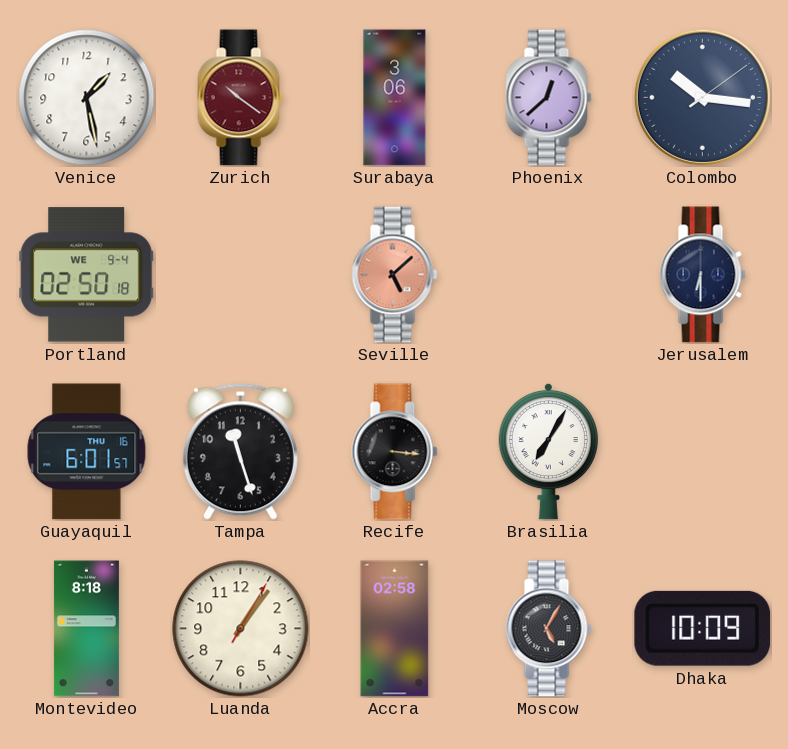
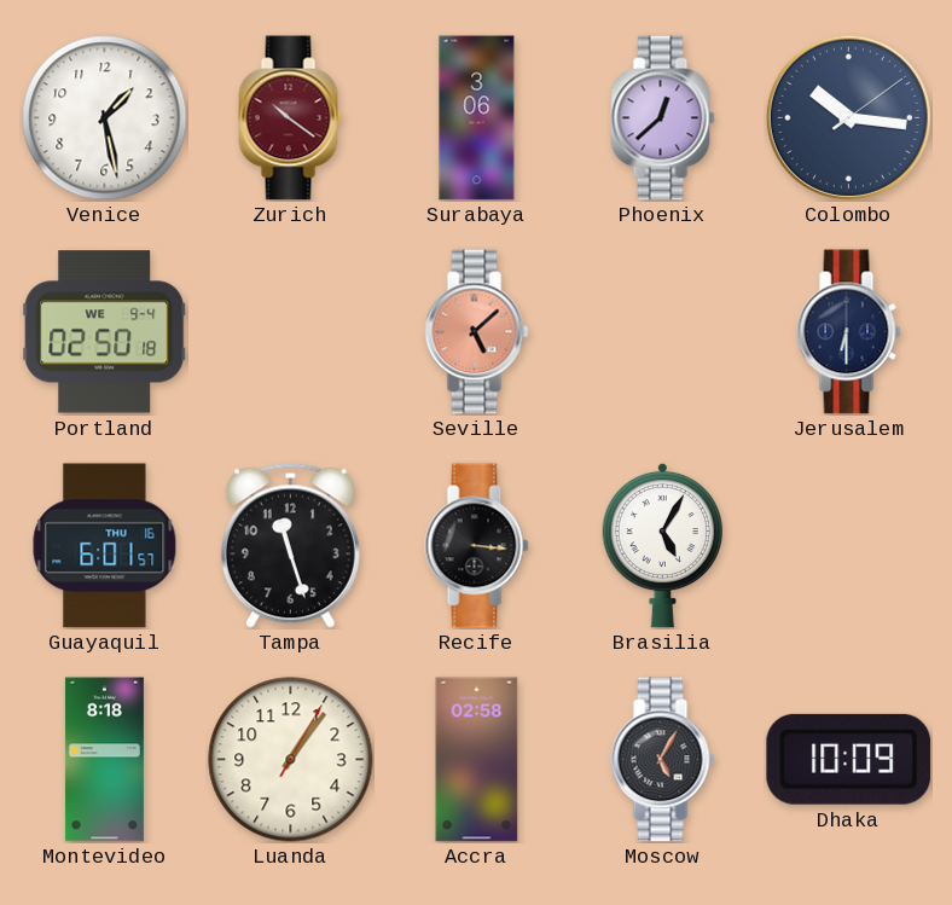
Brasilia: 7:05 -> 5:05
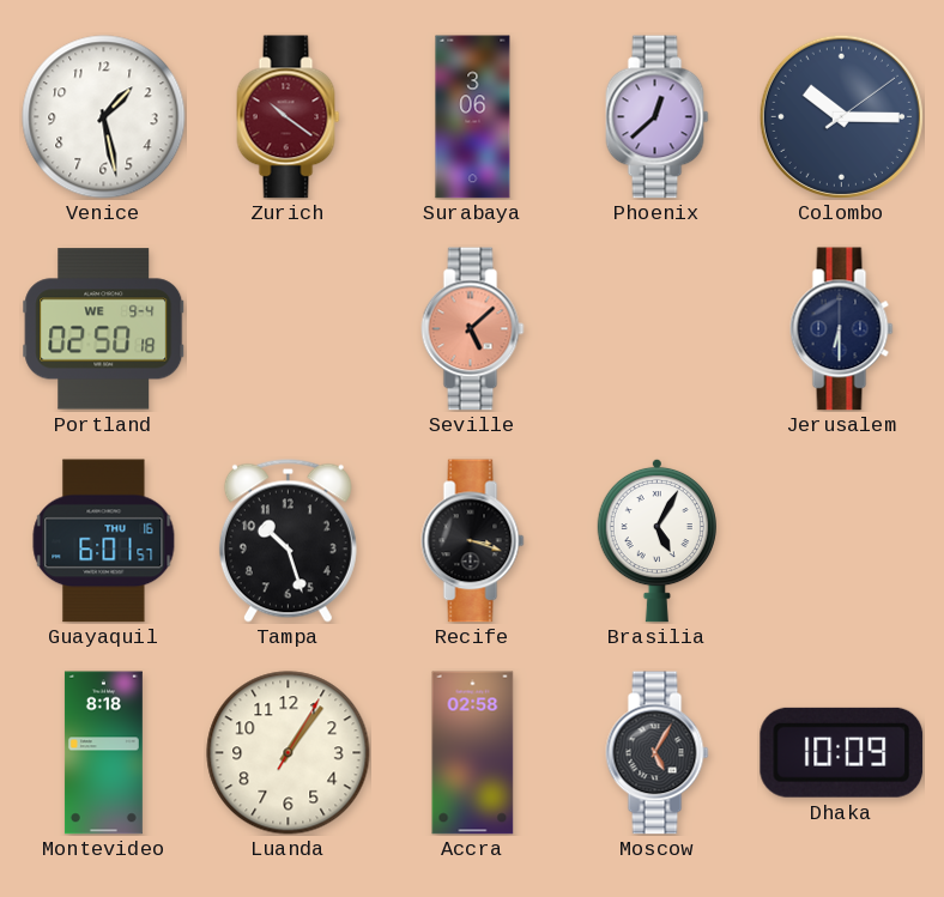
Colombo: 10:16 -> 10:15
Tampa: 11:27 -> 10:27
Recife: 3:16 -> 3:18
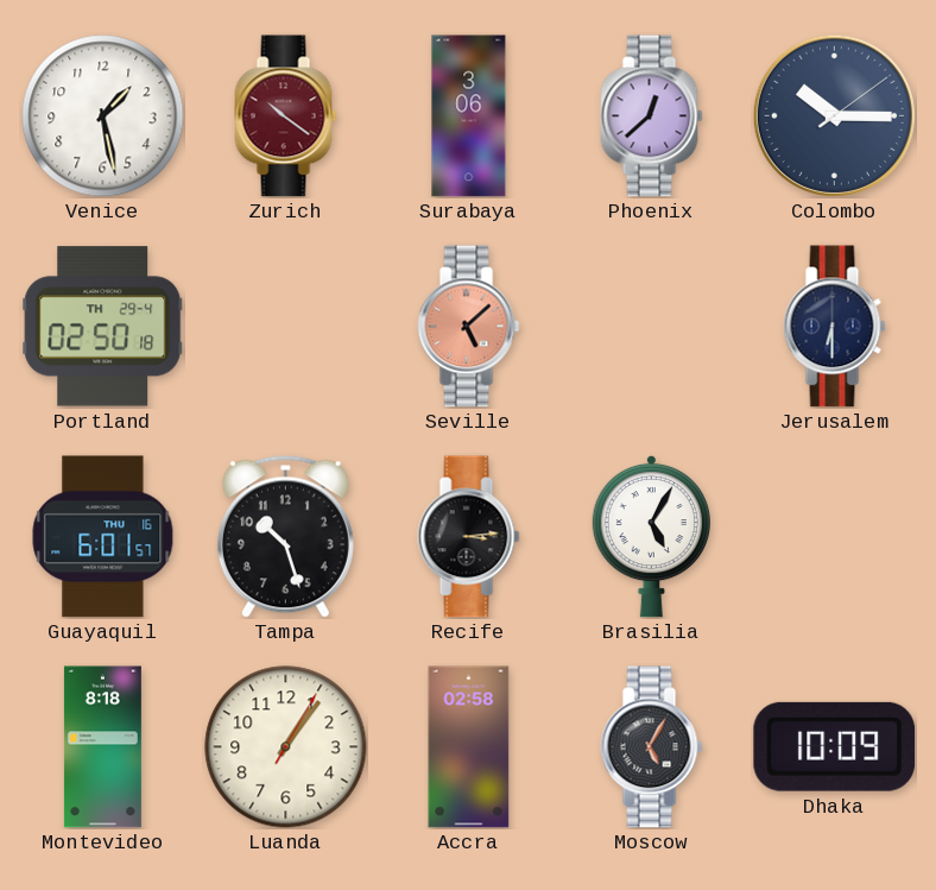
Portland date: WE 9-4 -> TH 29-4
Recife: 3:18 -> 3:14
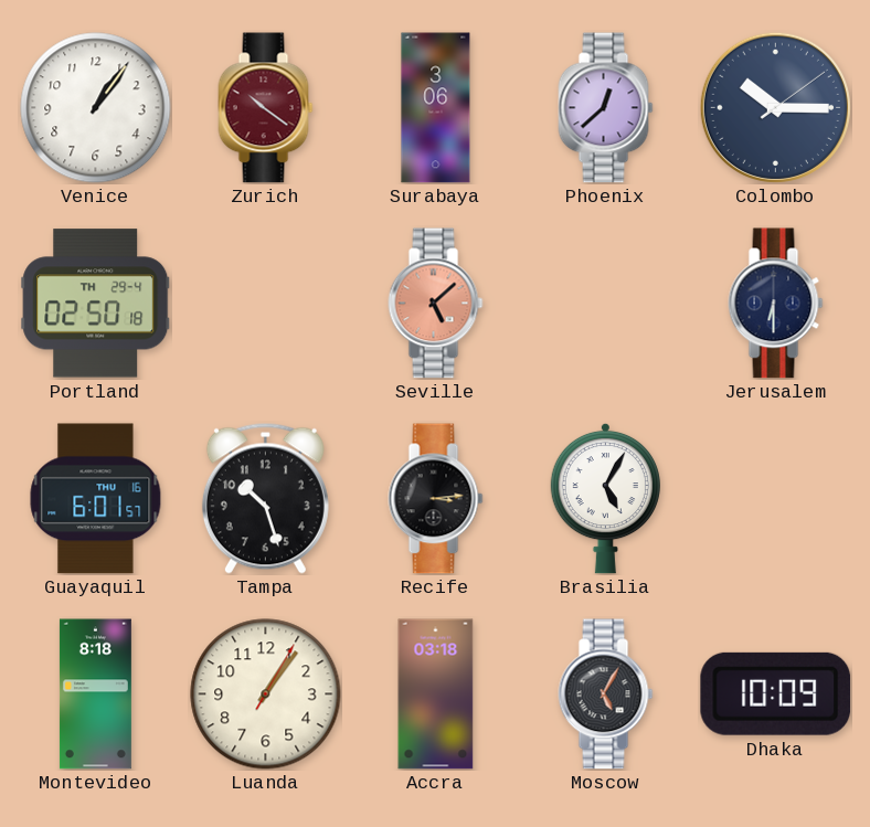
Venice: 1:28 -> 1:06
Accra: 02:58 -> 03:18
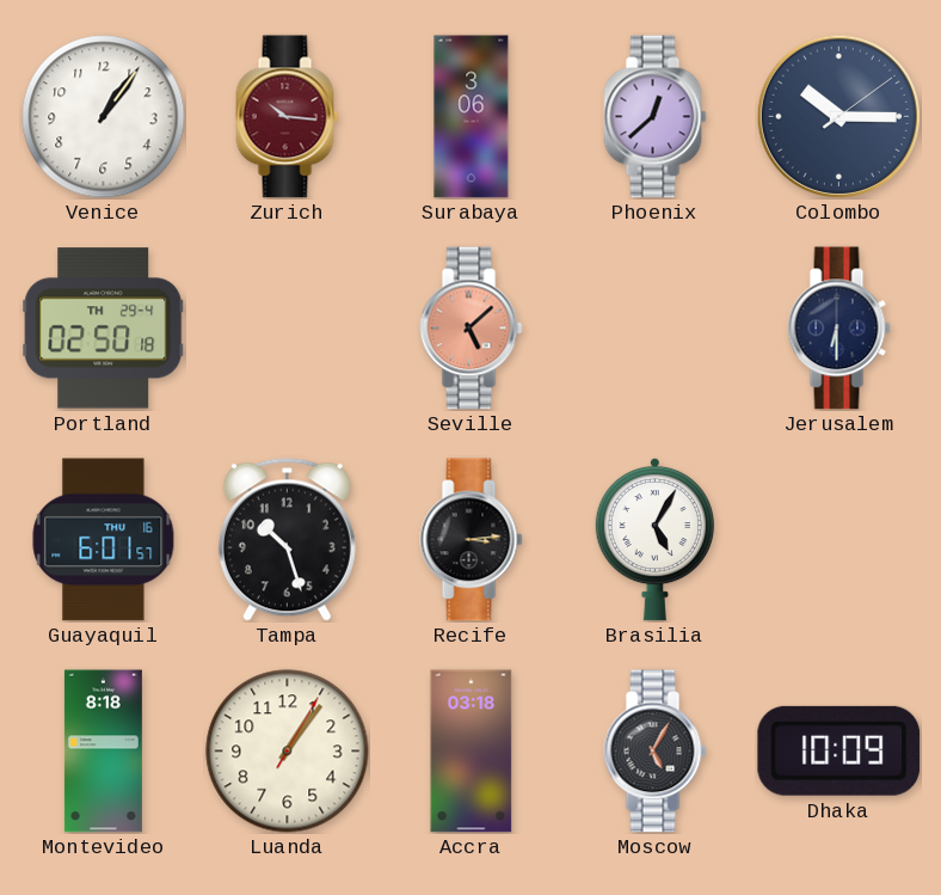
Zurich: 10:21 -> 10:16
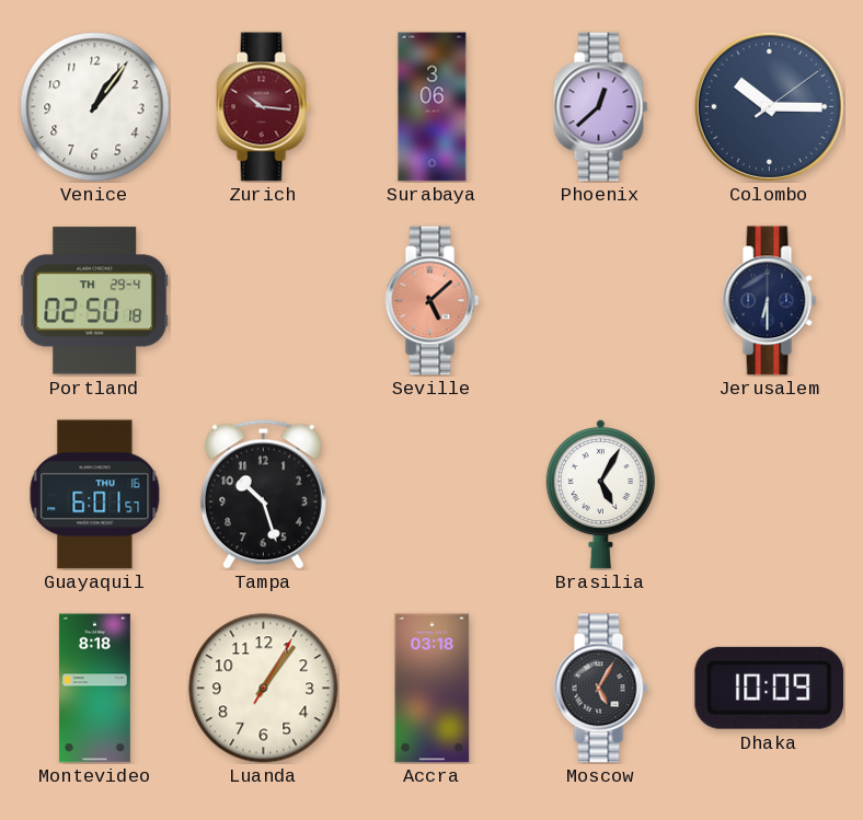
Recife: 3:14 -> none
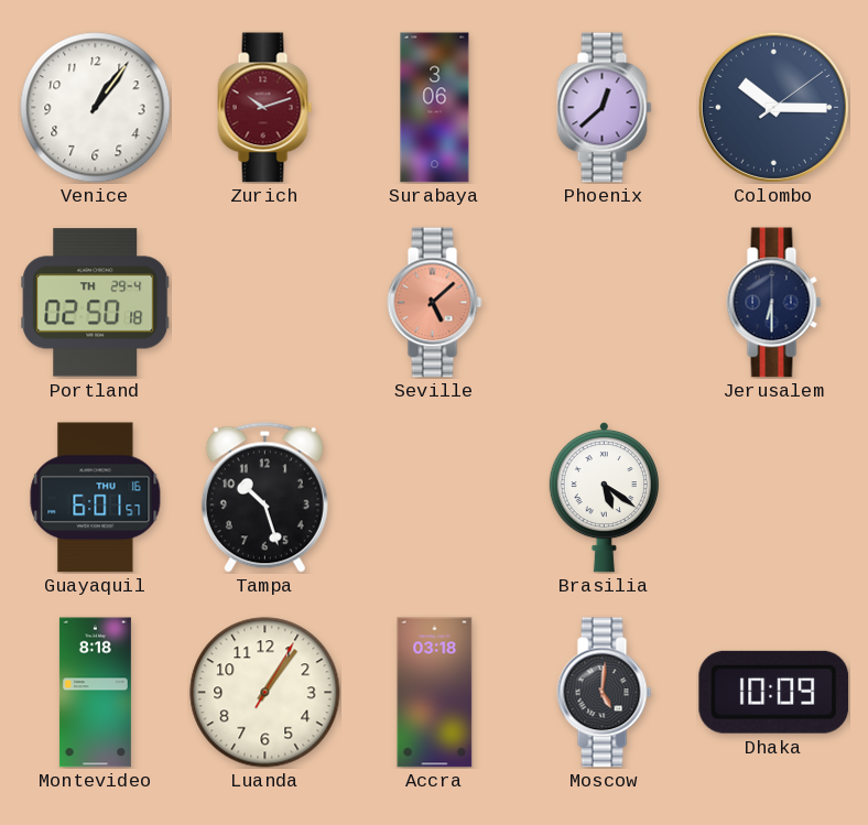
Zurich: 10:16 -> 10:12
Brasilia: 5:05 -> 5:21
Moscow: 5:05 -> 5:01
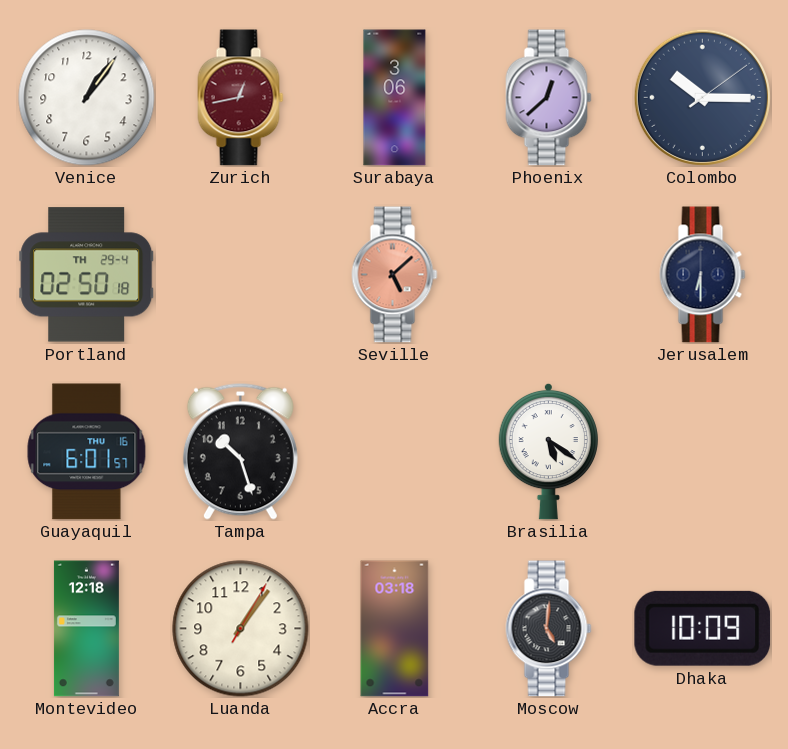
Zurich: 10:12 -> 12:43
Montevideo: 8:18 -> 12:18
